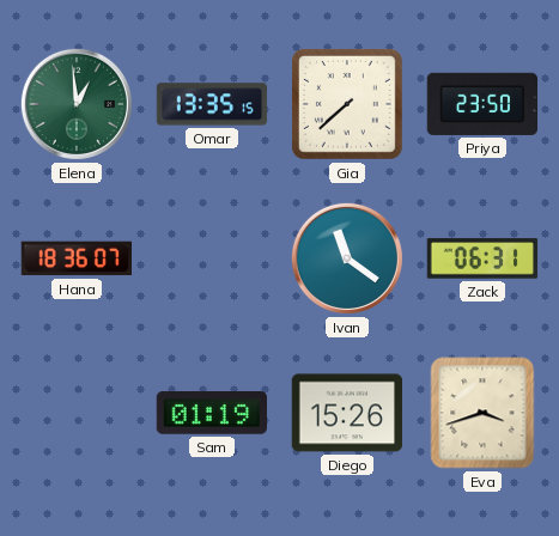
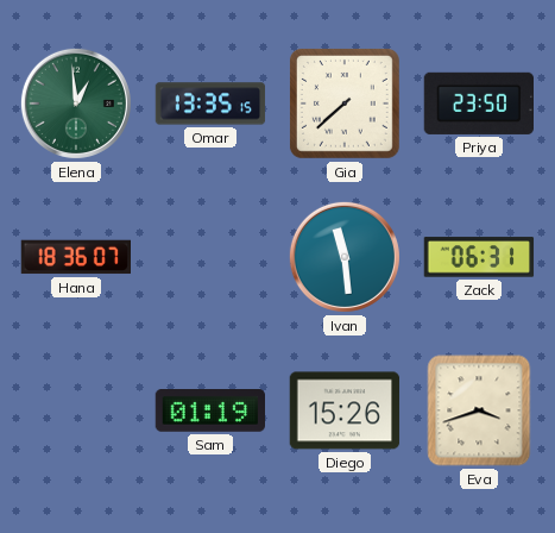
Ivan: 11:21 -> 11:29
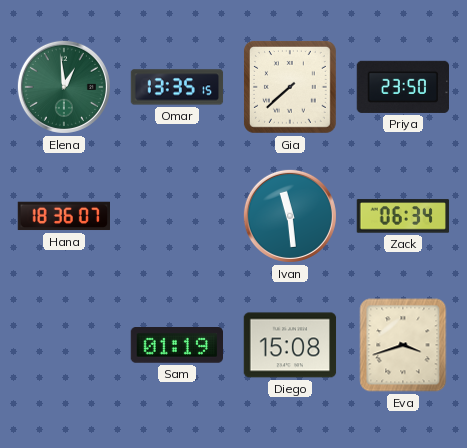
Zack: 06:31 -> 06:34
Diego: 15:26 -> 15:08
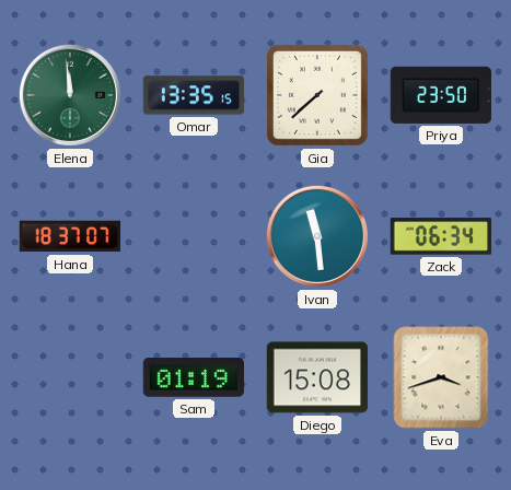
Elena: 12:59 -> 11:59
Hana: 18:36 -> 18:37
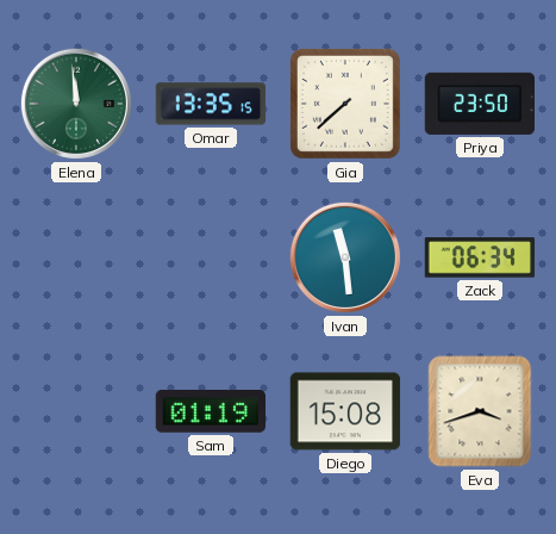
Hana: 18:37 -> none
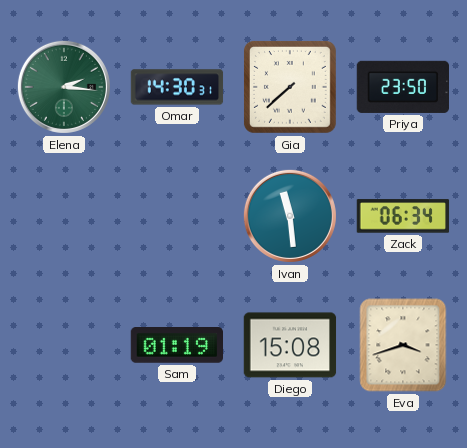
Elena: 11:59 -> 2:16
Omar: 13:35 -> 14:30
